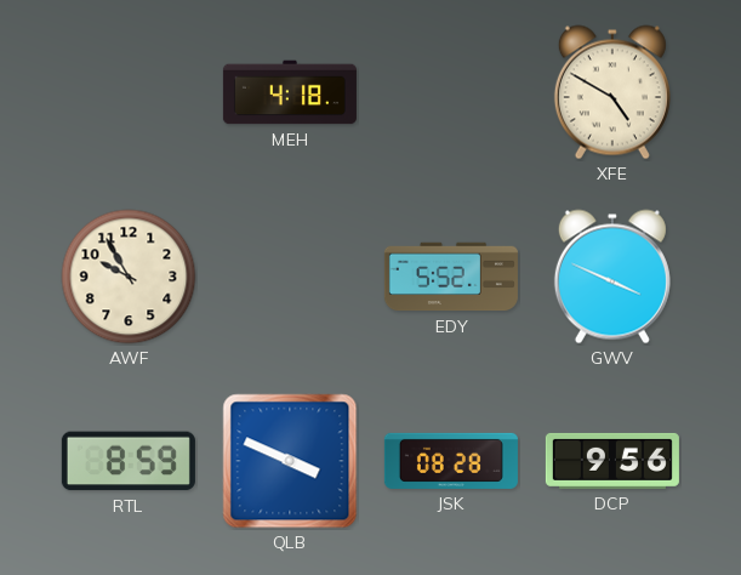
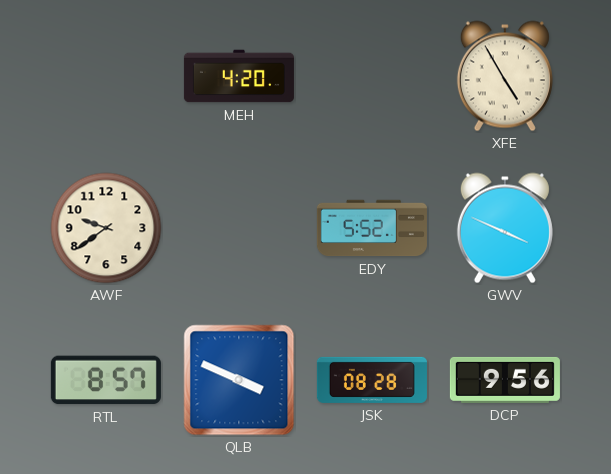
MEH: 4:18 -> 4:20
XFE: 4:50 -> 4:55
AWF: 9:55 -> 9:39
RTL: 8:59 -> 8:57
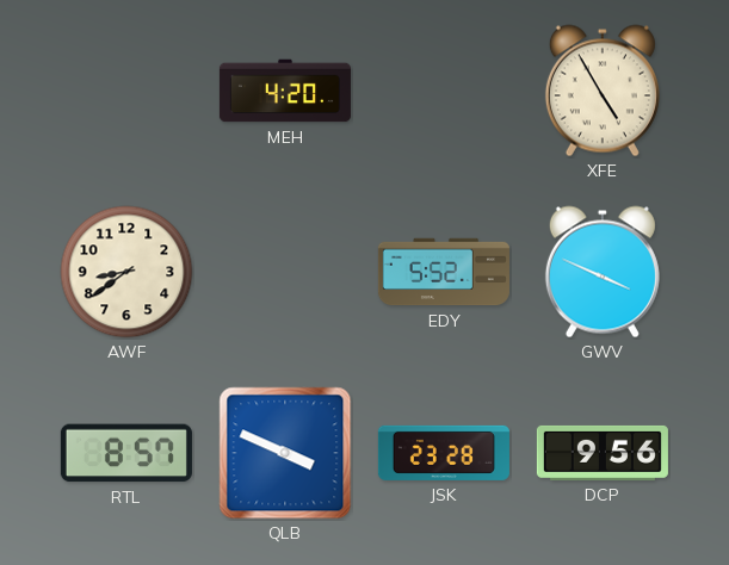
AWF: 9:39 -> 8:39
JSK: 08:28 -> 23:28
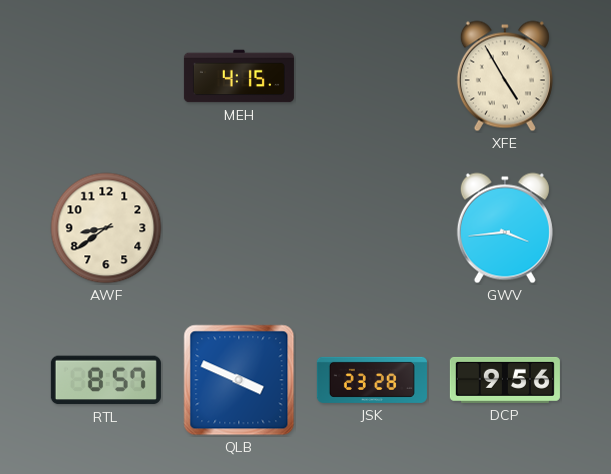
MEH: 4:20 -> 4:15
EDY: 5:52 -> none
GWV: 3:49 -> 3:44
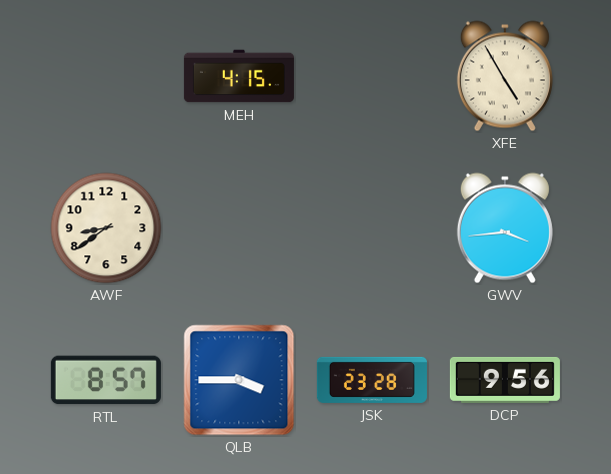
QLB: 3:49 -> 3:45
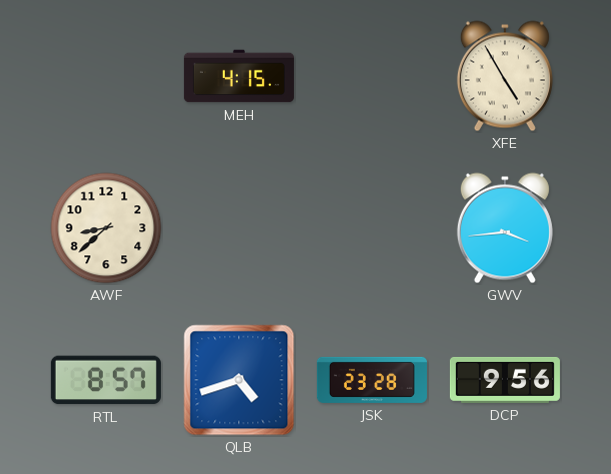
AWF: 8:39 -> 8:38
QLB: 3:45 -> 4:42
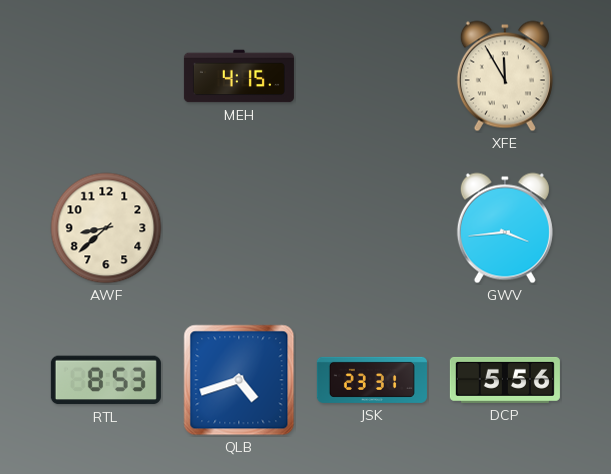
XFE: 4:55 -> 11:55
RTL: 8:57 -> 8:53
JSK: 23:28 -> 23:31
DCP: 9:56 -> 5:56
